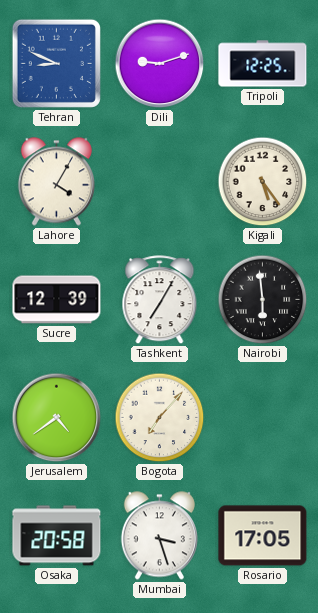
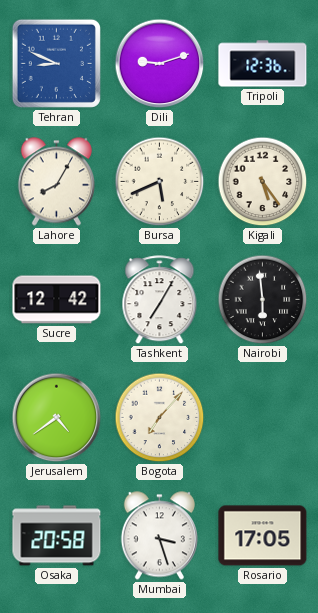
Tripoli: 12:25 -> 12:36
Lahore: 4:05 -> 8:05
Bursa: none -> 5:41
Sucre: 12:39 -> 12:42
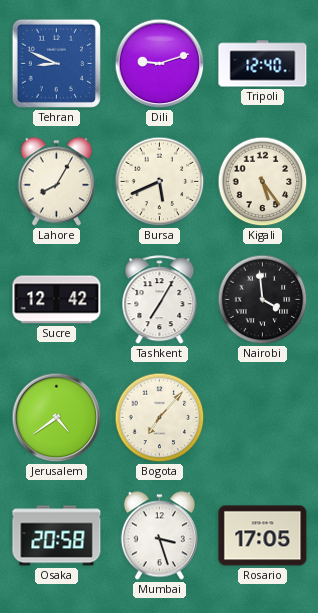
Tripoli: 12:36 -> 12:40
Nairobi: 5:59 -> 3:59
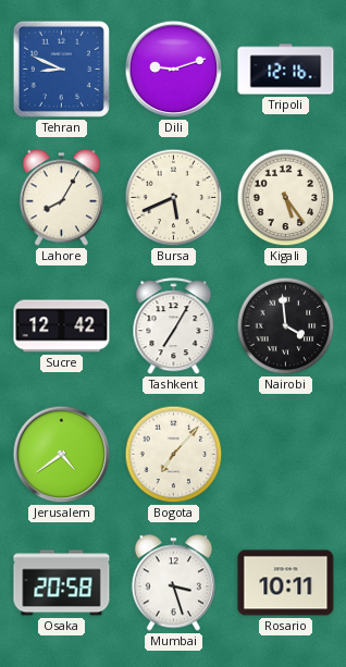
Tripoli: 12:40 -> 12:16
Rosario: 17:05 -> 10:11
